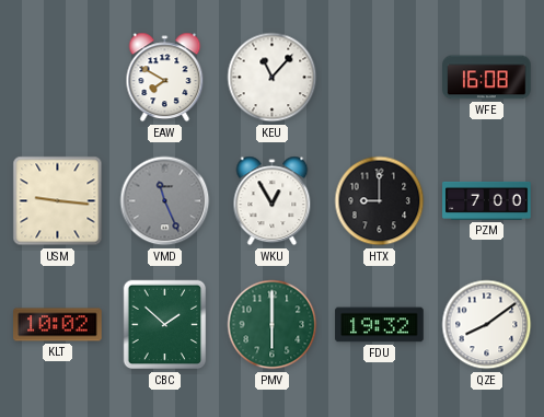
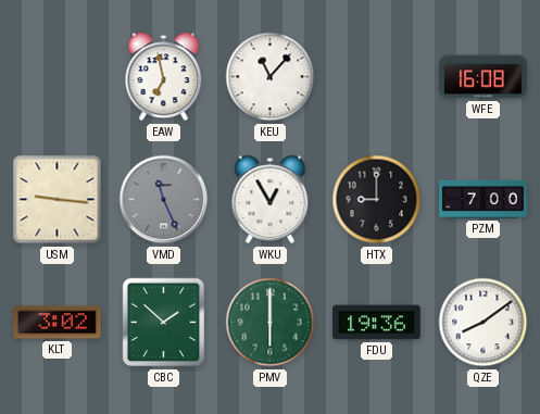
EAW: 7:50 -> 6:58
KLT: 10:02 -> 3:02
FDU: 19:32 -> 19:36
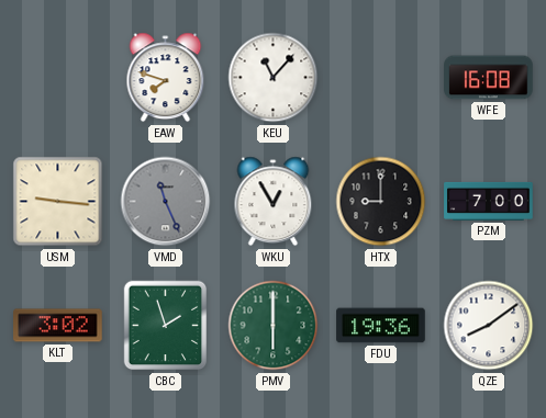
EAW: 6:58 -> 7:48
CBC: 1:52 -> 1:57
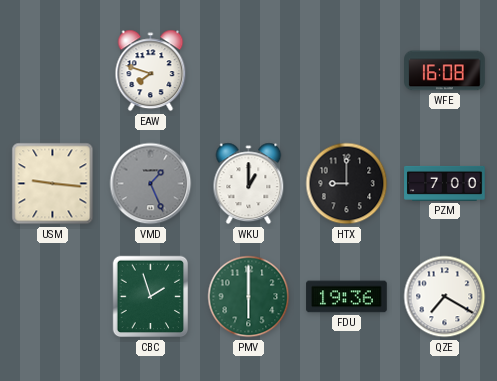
KEU: 11:07 -> none
VMD: 11:26 -> 1:26
WKU: 12:55 -> 1:00
KLT: 3:02 -> none
QZE: 8:09 -> 7:20
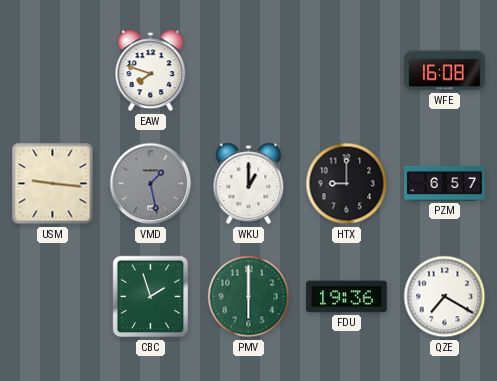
VMD: 1:26 -> 1:28
PZM: 7:00 -> 6:57
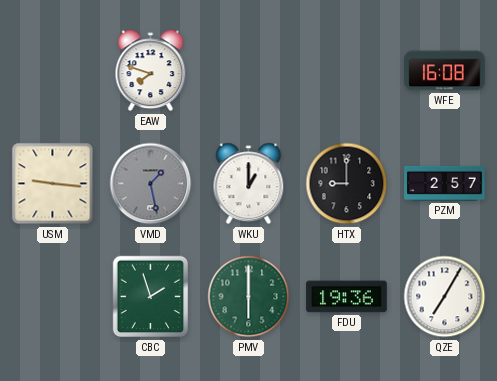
PZM: 6:57 -> 2:57
QZE: 7:20 -> 7:05
